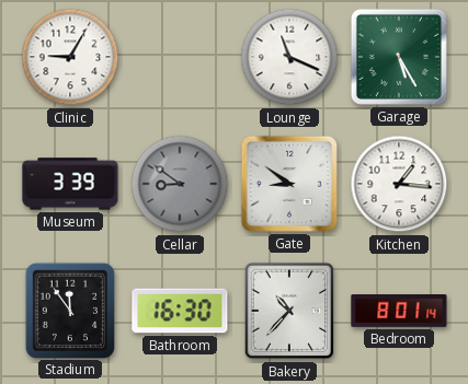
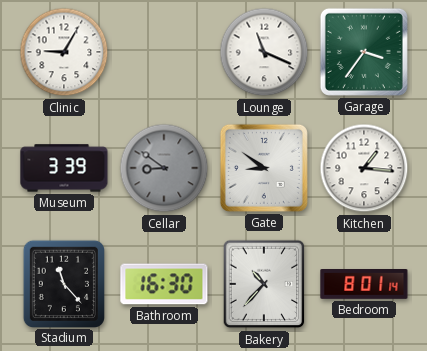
Garage: 5:25 -> 3:36
Stadium: 11:54 -> 11:23
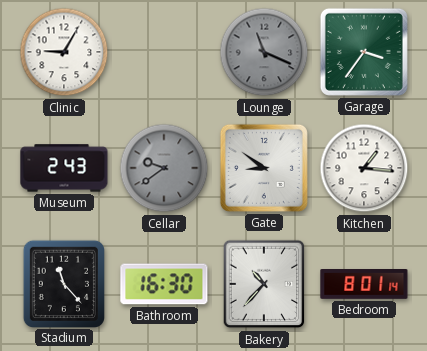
Lounge dial: white -> grey
Museum: 3:39 -> 2:43
Cellar: 8:51 -> 9:39
